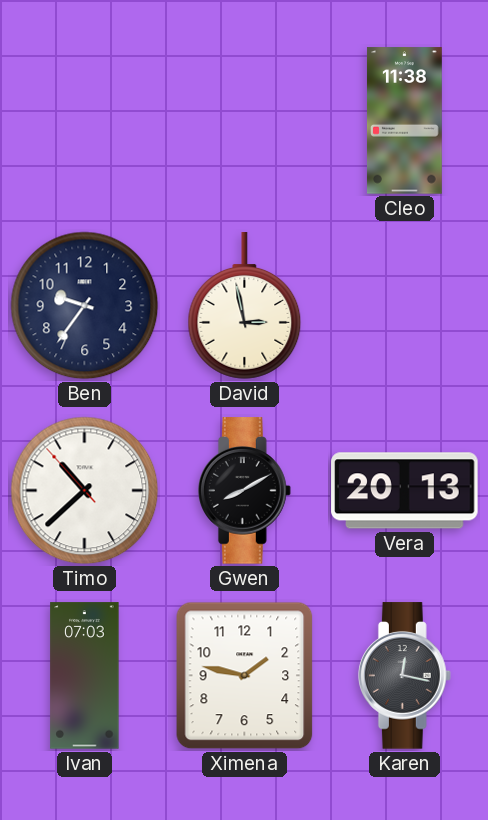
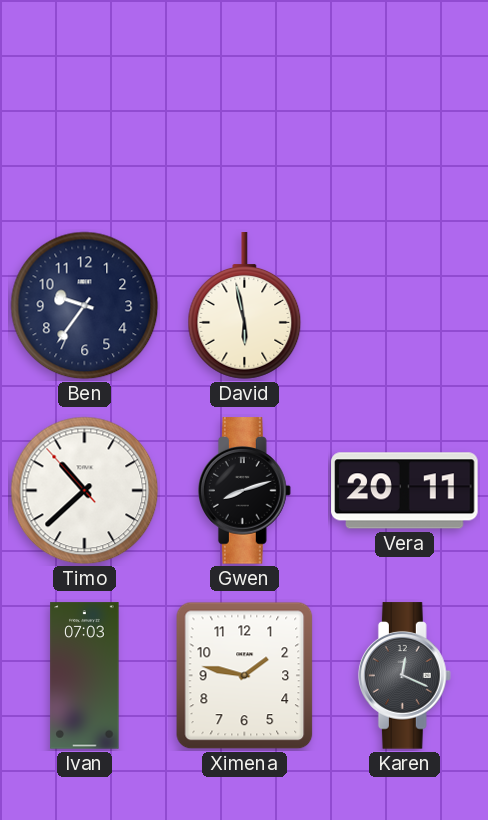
Cleo: 11:38 -> none
David: 2:58 -> 5:58
Gwen: 8:10 -> 8:12
Vera: 20:13 -> 20:11
Karen: 12:17 -> 12:19
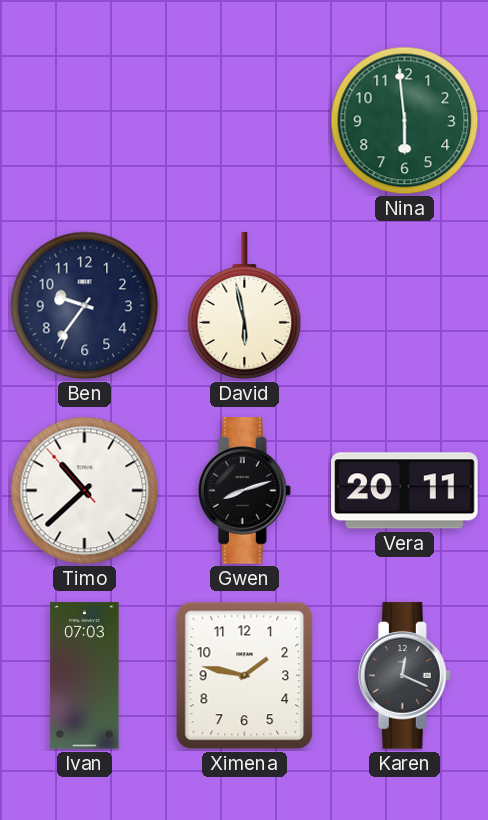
Nina: none -> 5:59
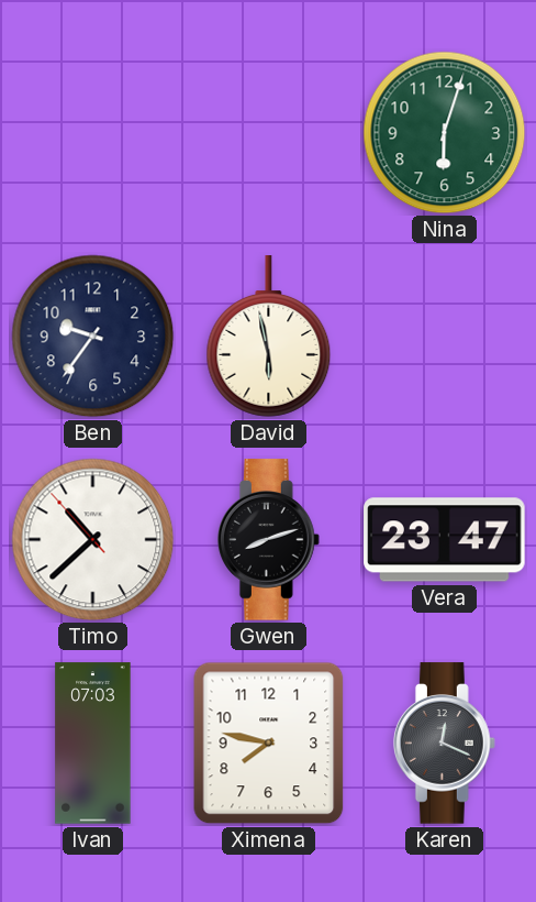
Nina: 5:59 -> 6:03
Vera: 20:11 -> 23:47
Ximena: 1:47 -> 7:47
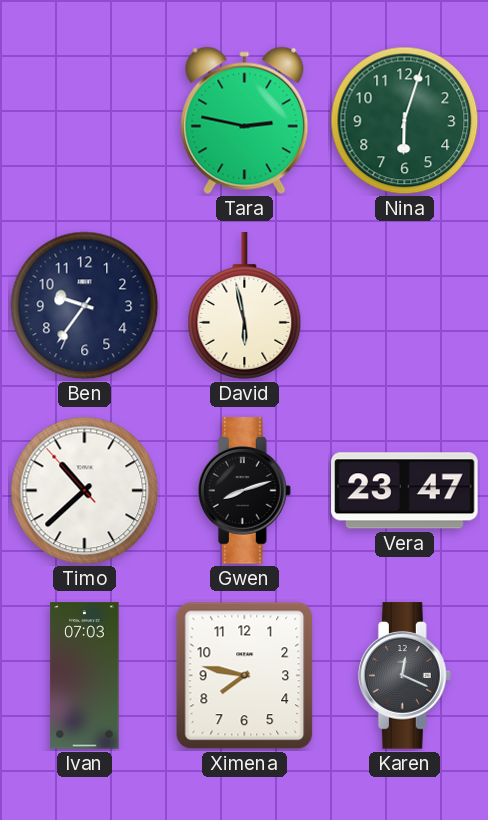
Tara: none -> 2:47
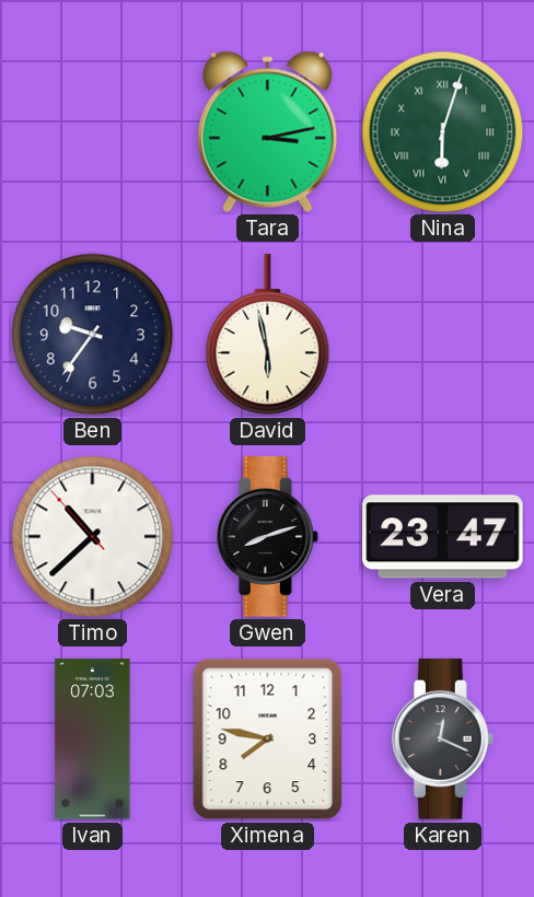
Tara: 2:47 -> 3:13
Nina numerals: Arabic -> Roman
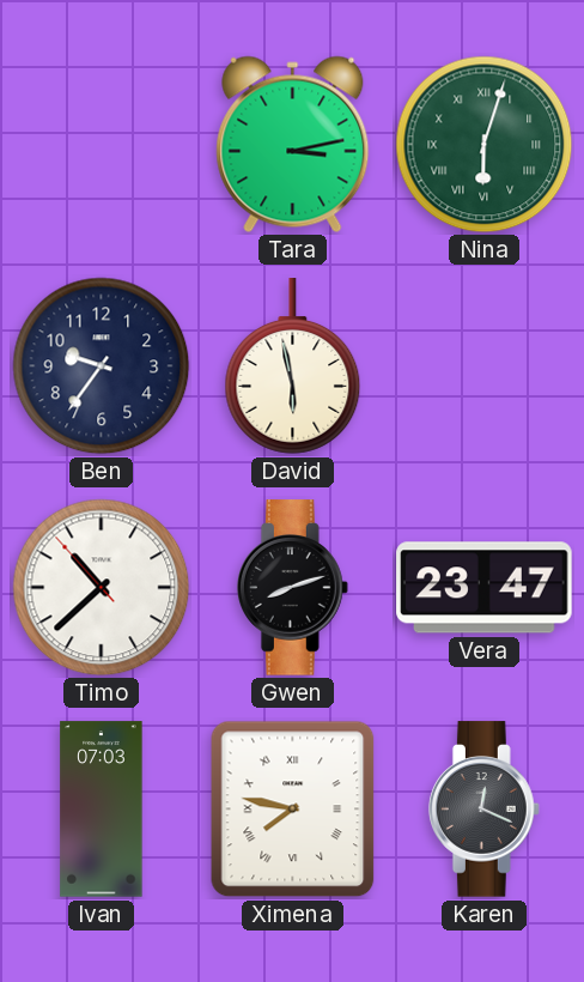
Ximena numerals: Arabic -> Roman
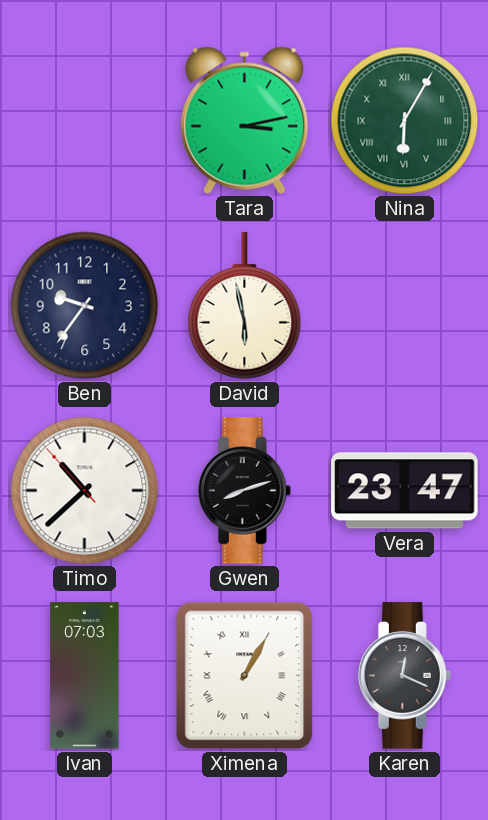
Nina: 6:03 -> 6:05
Ximena: 7:47 -> 1:05
